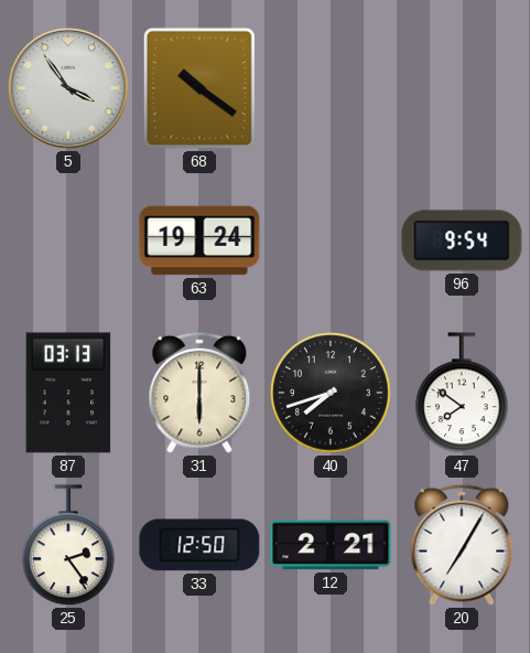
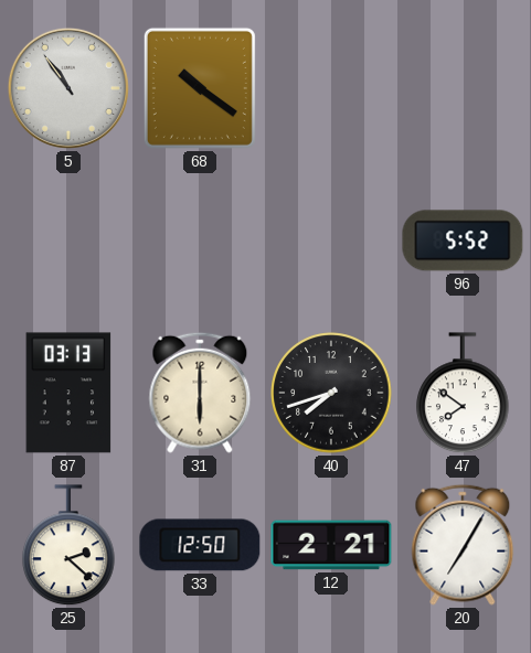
5: 3:54 -> 10:54
63: 19:24 -> none
96: 9:54 -> 5:52
25: 2:24 -> 2:22
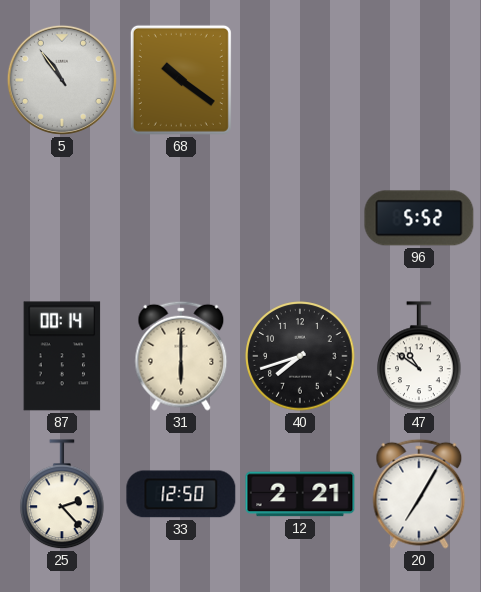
87: 03:13 -> 00:14
47: 7:51 -> 10:51
25: 2:22 -> 2:23
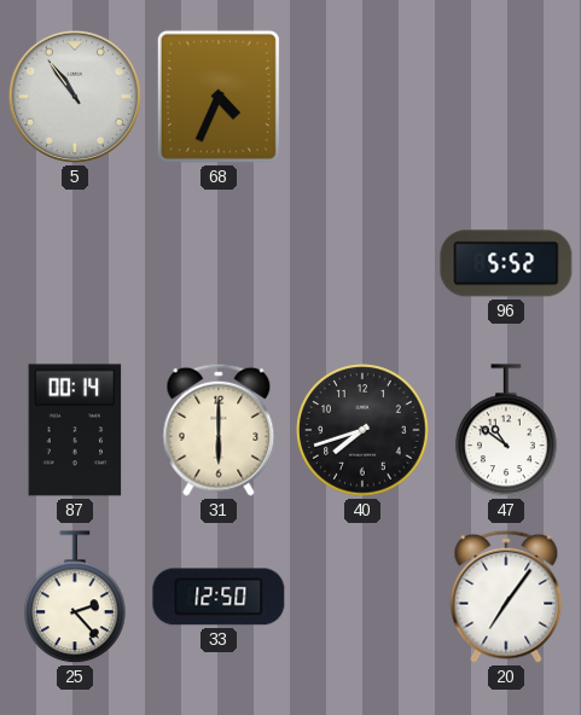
68: 10:21 -> 4:34
12: 2:21 -> none
20: 7:05 -> 7:06
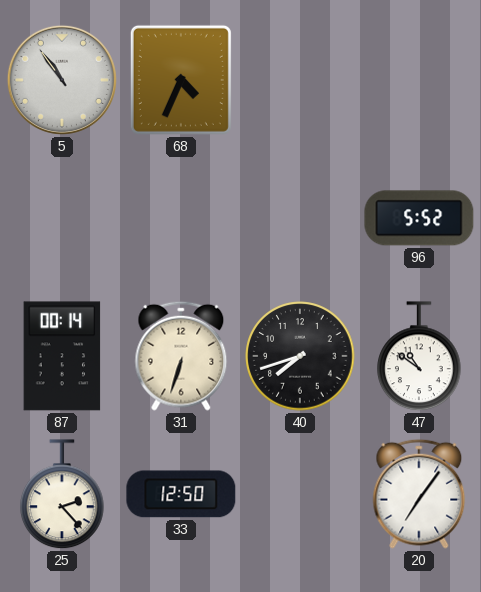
31: 6:00 -> 6:33
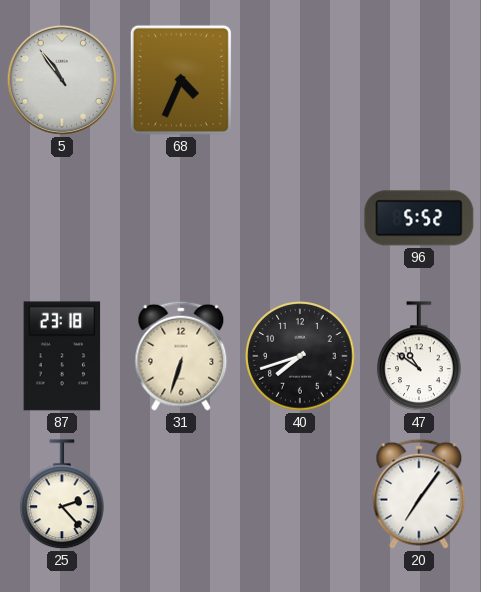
87: 00:14 -> 23:18
33: 12:50 -> none
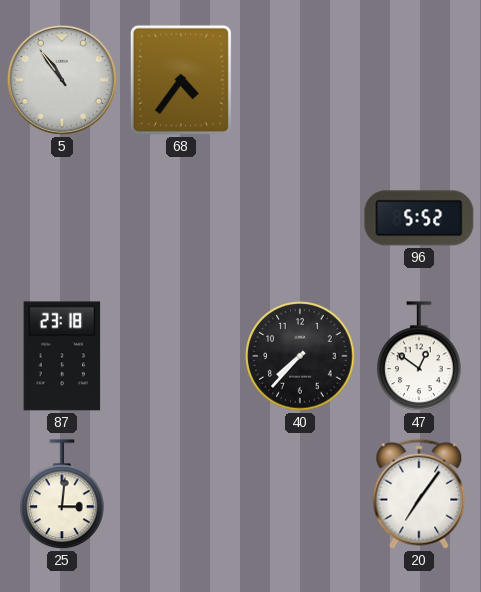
68: 4:34 -> 4:36
31: 6:33 -> none
40: 7:42 -> 7:37
47: 10:51 -> 12:51
25: 2:23 -> 3:01
